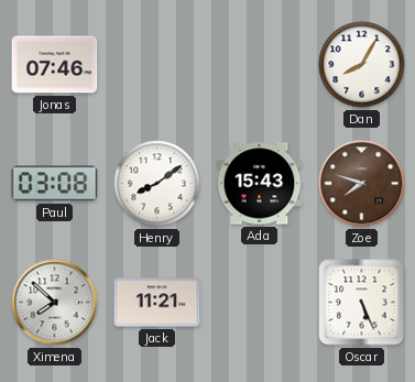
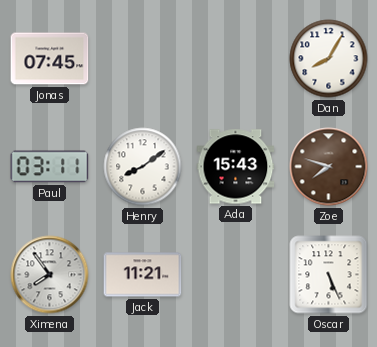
Jonas: 07:46 -> 07:45
Paul: 03:08 -> 03:11
Ximena: 7:52 -> 7:54
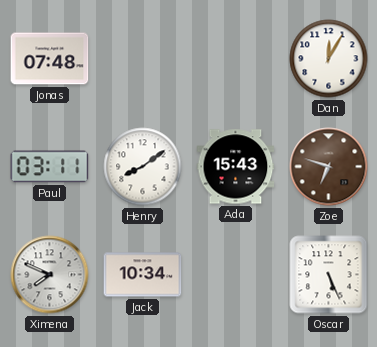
Jonas: 07:45 -> 07:48
Dan: 8:05 -> 12:05
Zoe: 7:48 -> 6:48
Ximena: 7:54 -> 7:49
Jack: 11:21 -> 10:34
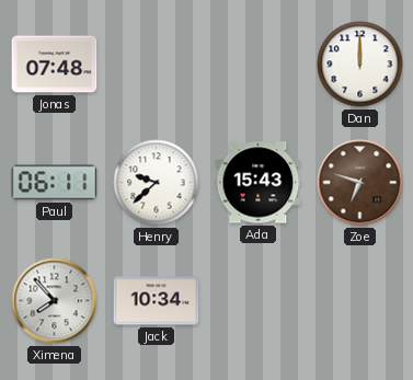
Dan: 12:05 -> 12:00
Paul: 03:11 -> 06:11
Henry: 8:09 -> 9:38
Ximena: 7:49 -> 7:53
Oscar: 5:26 -> none
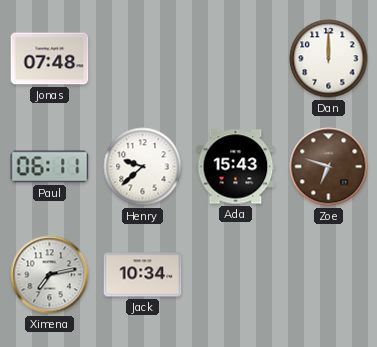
Ximena: 7:53 -> 7:13
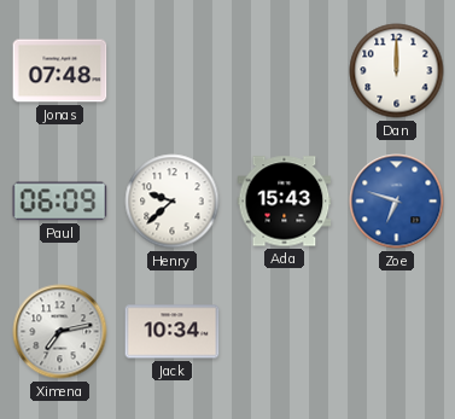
Paul: 06:11 -> 06:09
Zoe dial: brown -> blue
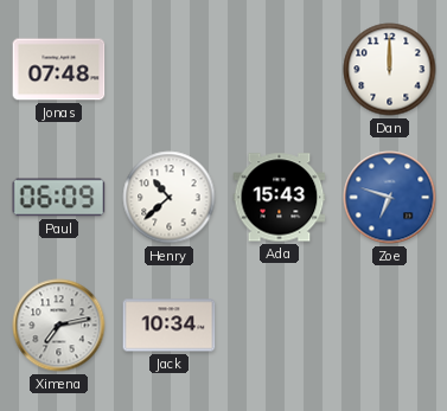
Henry: 9:38 -> 10:38
